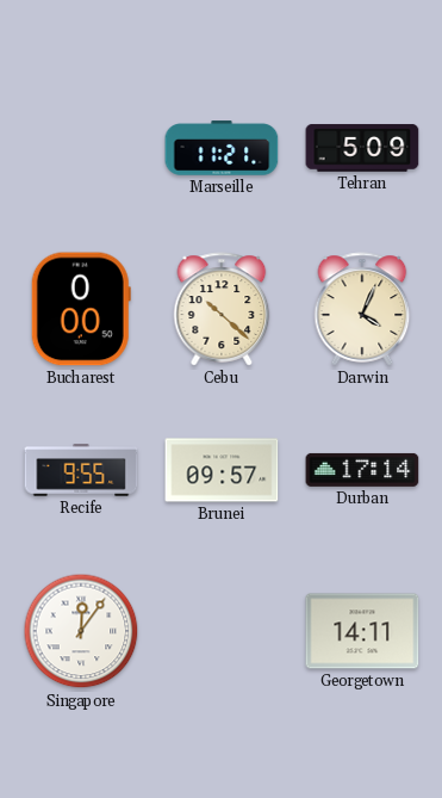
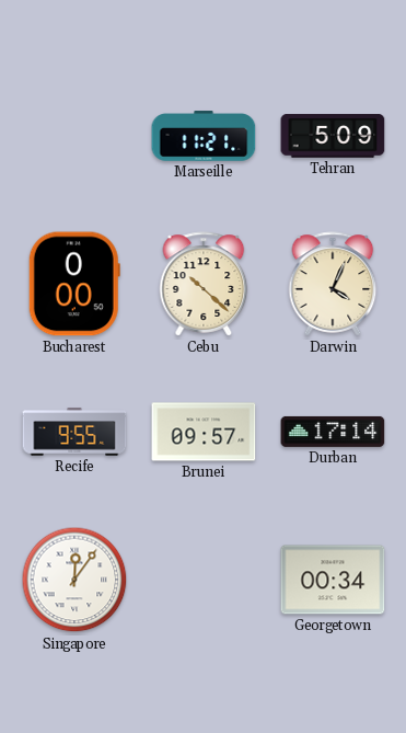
Georgetown: 14:11 -> 00:34
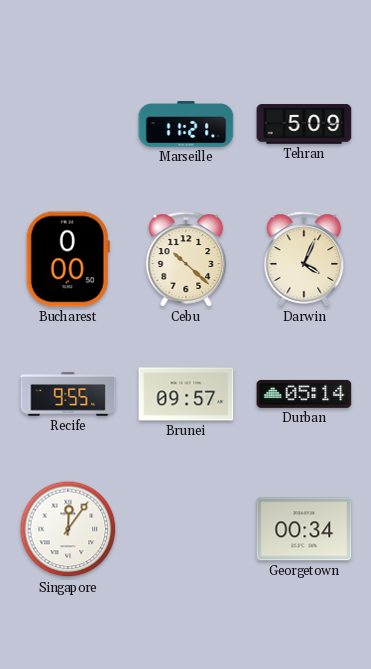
Durban: 17:14 -> 05:14
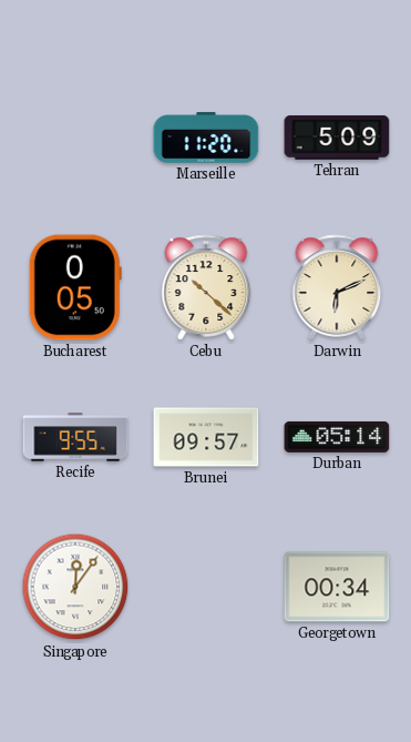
Marseille: 11:21 -> 11:20
Bucharest: 0:00 -> 0:05
Darwin: 4:04 -> 6:11
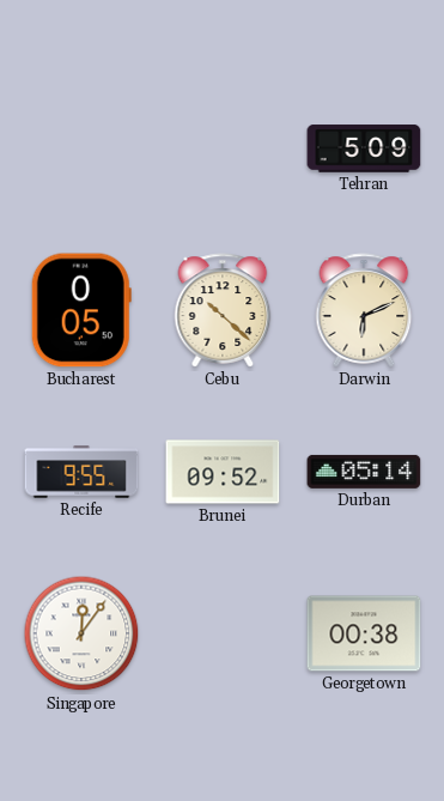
Marseille: 11:20 -> none
Brunei: 09:57 -> 09:52
Georgetown: 00:34 -> 00:38
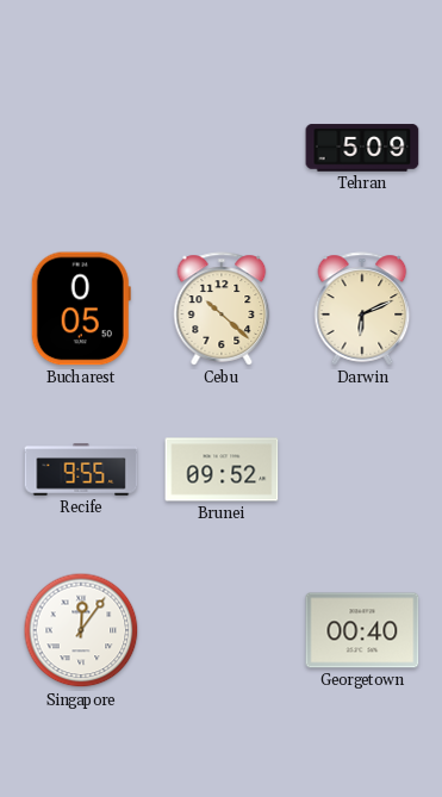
Durban: 05:14 -> none
Georgetown: 00:38 -> 00:40
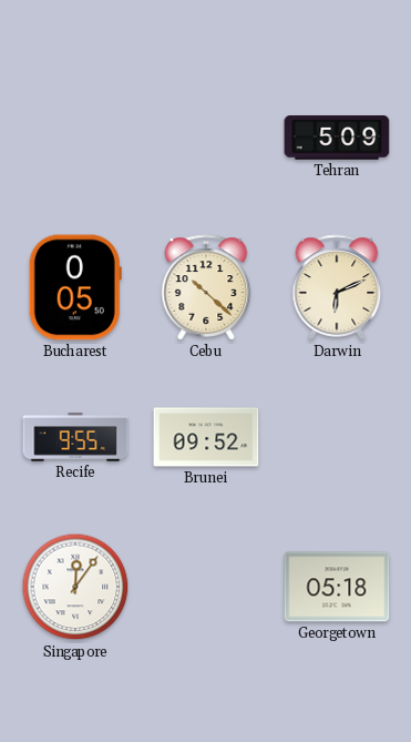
Georgetown: 00:40 -> 05:18
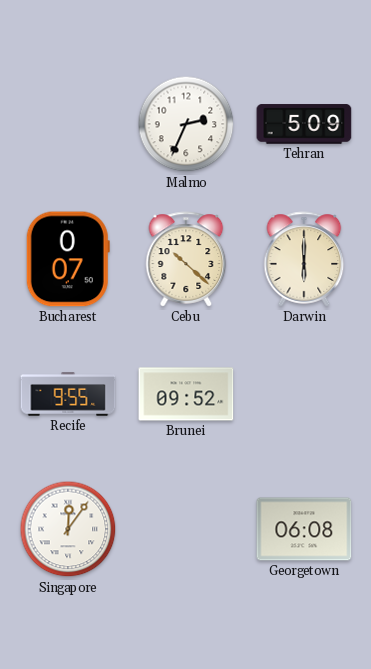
Malmo: none -> 2:34
Bucharest: 0:05 -> 0:07
Darwin: 6:11 -> 6:00
Georgetown: 05:18 -> 06:08
